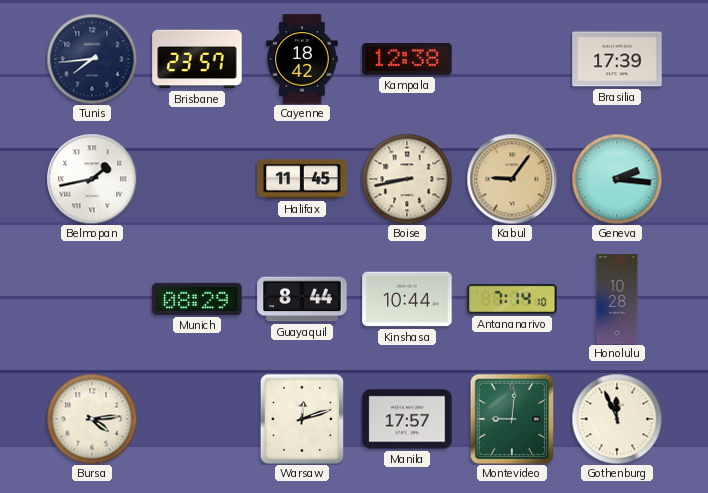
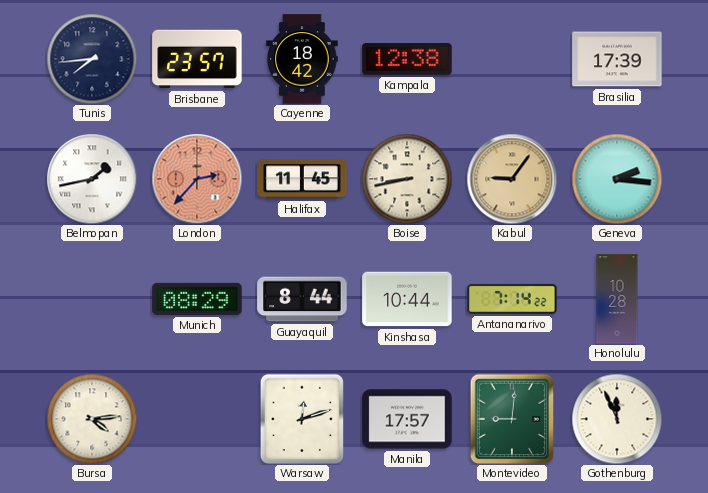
London: none -> 2:37
Antananarivo: 7:14:10 -> 7:14:22
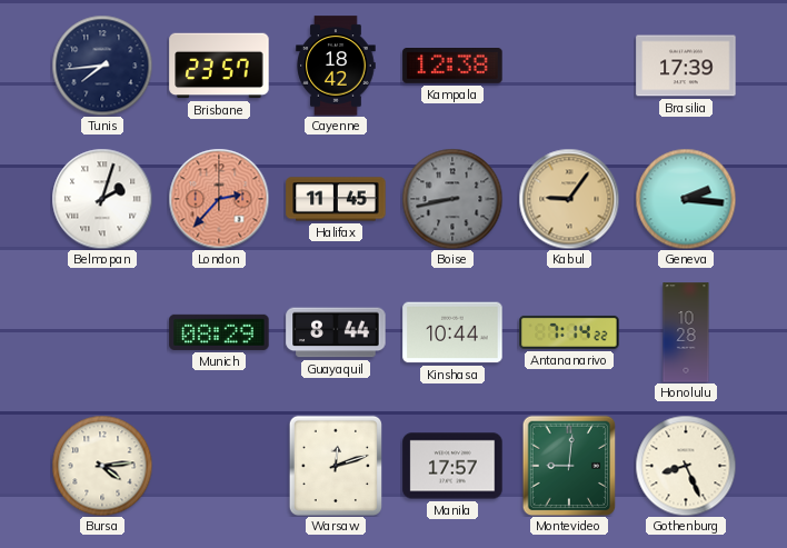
Belmopan: 1:43 -> 2:03
Boise dial: cream -> grey
Gothenburg: 11:56 -> 8:26
